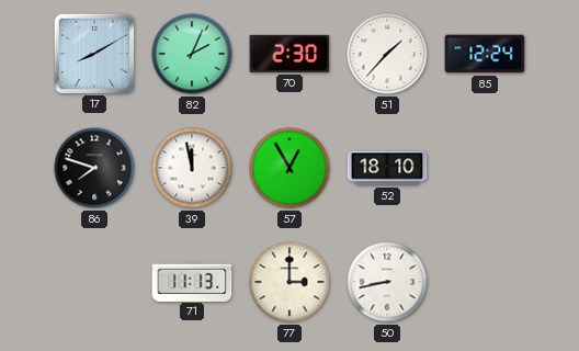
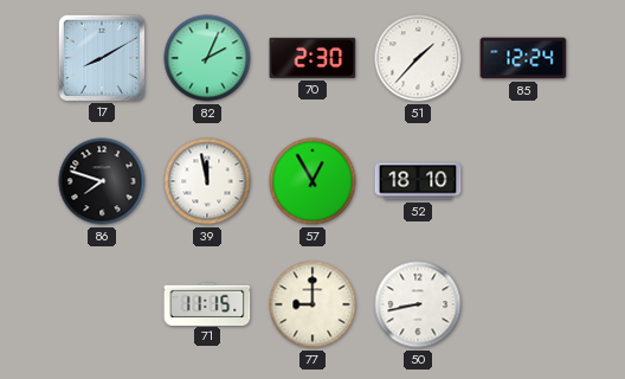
71: 11:13 -> 11:15
77: 3:00 -> 9:00
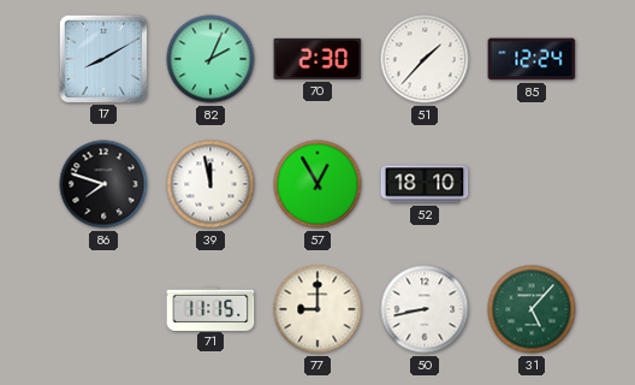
31: none -> 5:07
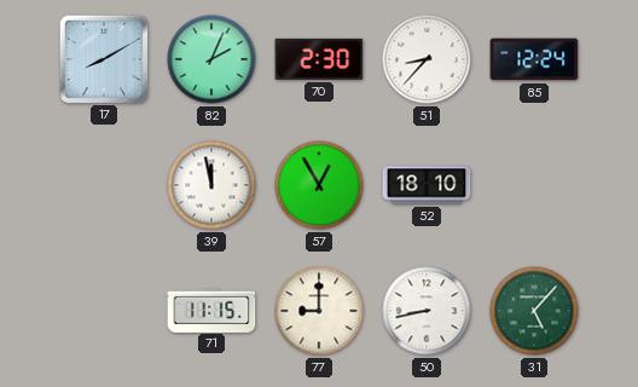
51: 1:37 -> 8:37
86: 7:48 -> none
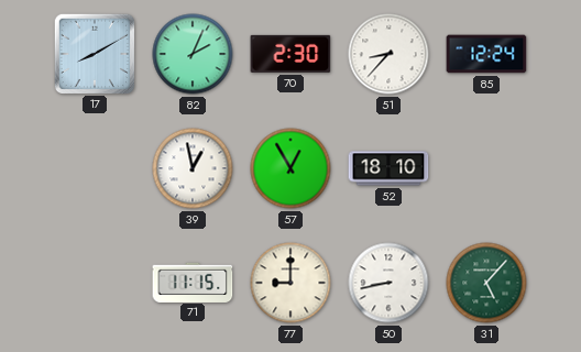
39: 11:58 -> 12:58
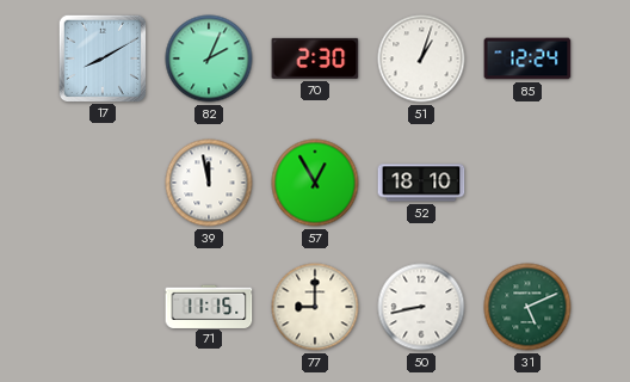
51: 8:37 -> 1:03
39: 12:58 -> 11:58
31: 5:07 -> 5:11
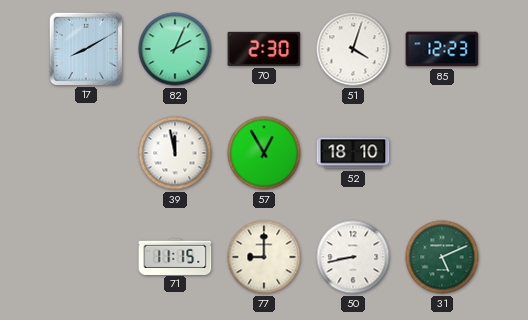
51: 1:03 -> 4:03
85: 12:24 -> 12:23
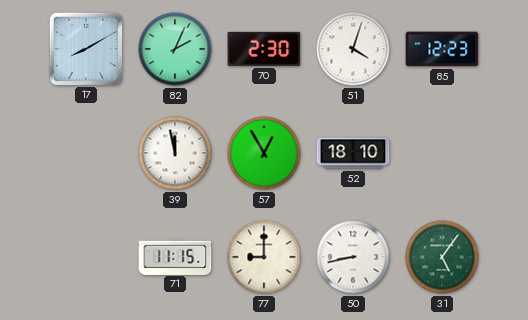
31: 5:11 -> 5:06
